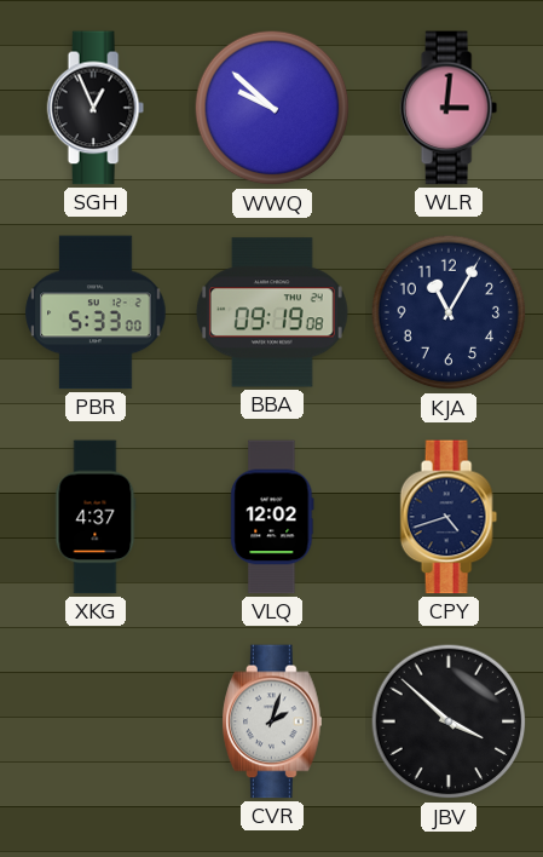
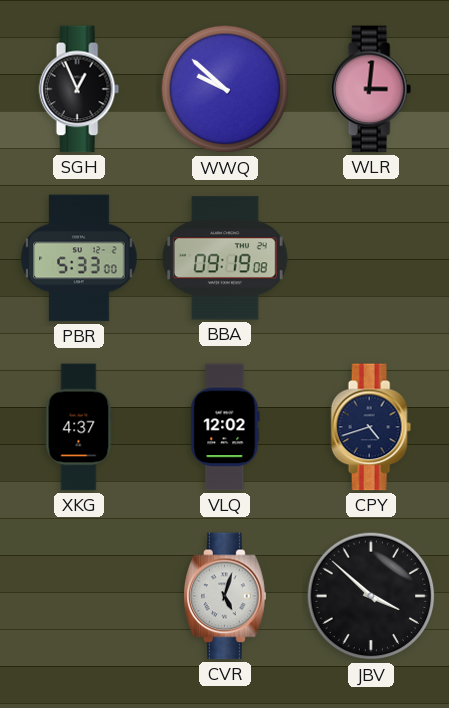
KJA: 11:05 -> none
CVR: 2:03 -> 5:03
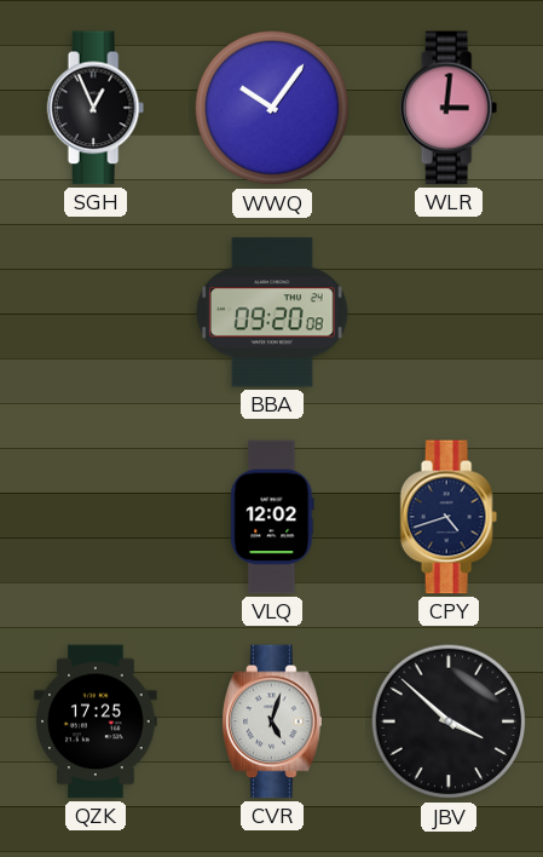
WWQ: 9:52 -> 10:06
PBR: 5:33 -> none
BBA: 09:19 -> 09:20
XKG: 4:37 -> none
QZK: none -> 17:25
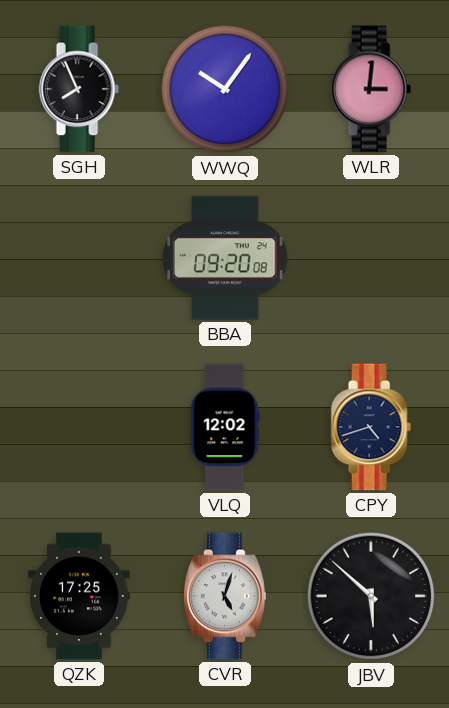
SGH: 12:56 -> 7:56
JBV: 3:52 -> 5:52
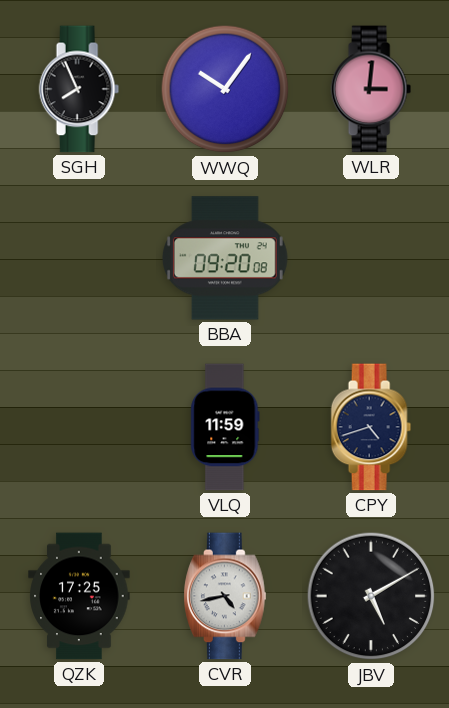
VLQ: 12:02 -> 11:59
CVR: 5:03 -> 4:43
JBV: 5:52 -> 5:10
